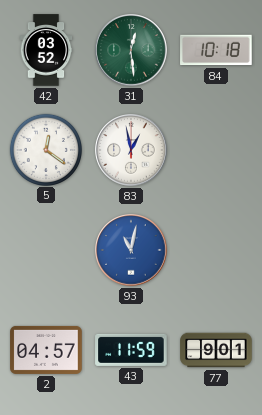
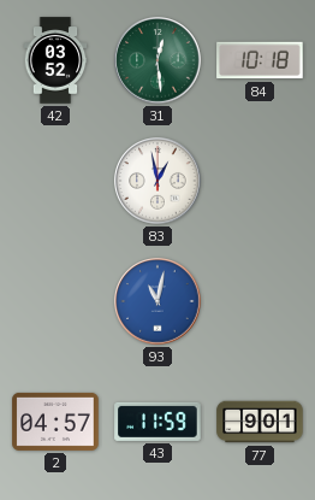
5: 12:21 -> none
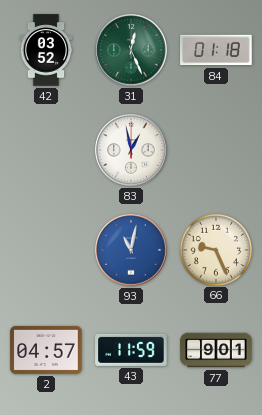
31: 12:29 -> 12:26
84: 10:18 -> 01:18
66: none -> 9:26
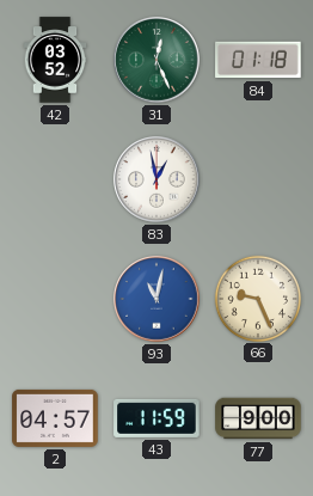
77: 9:01 -> 9:00
